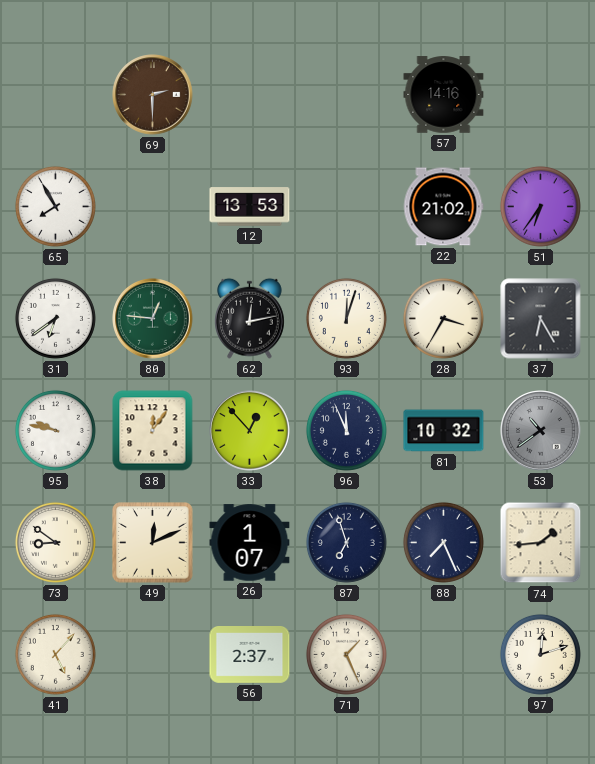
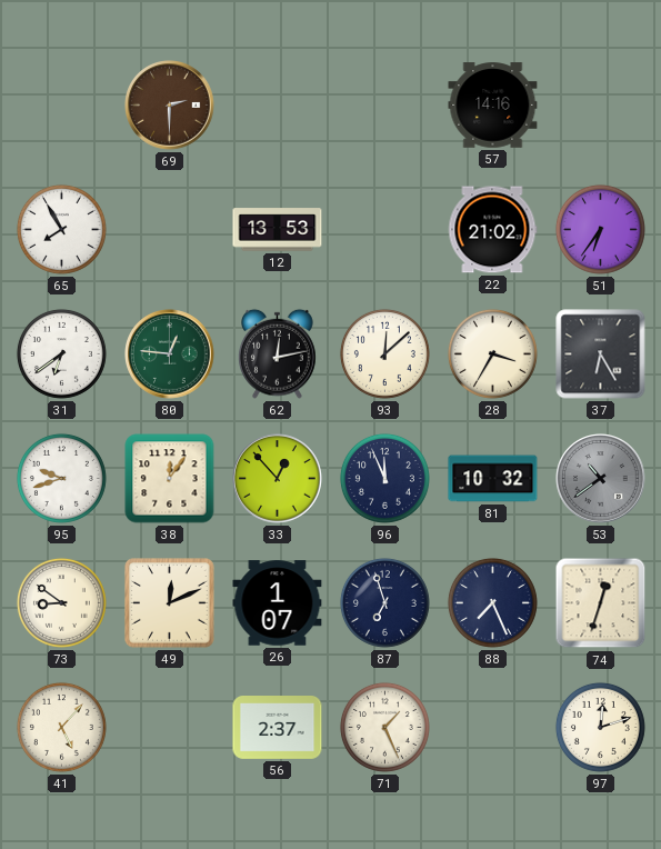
93: 12:03 -> 12:08
95: 9:47 -> 9:42
74: 1:44 -> 12:33
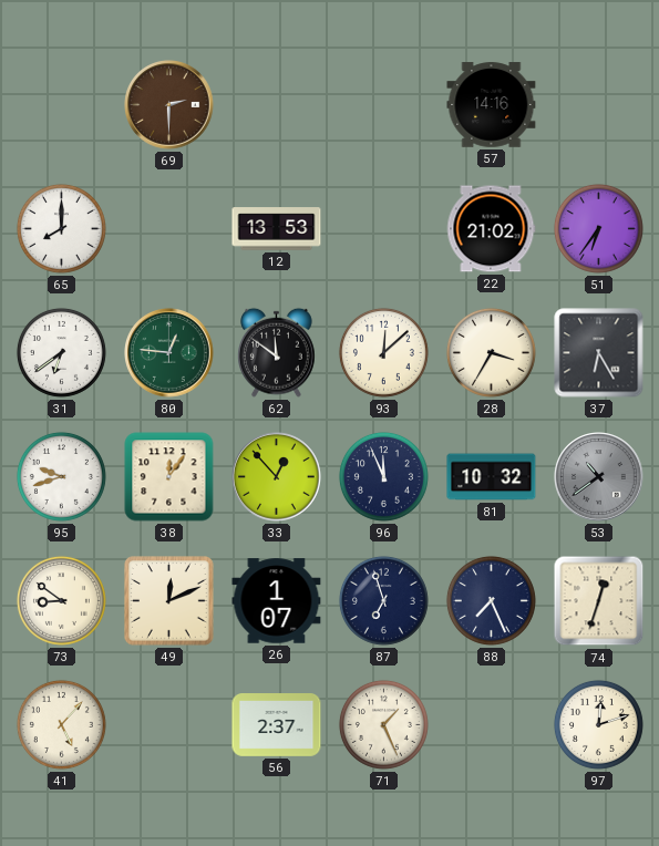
65: 7:55 -> 8:00
62: 12:13 -> 11:51
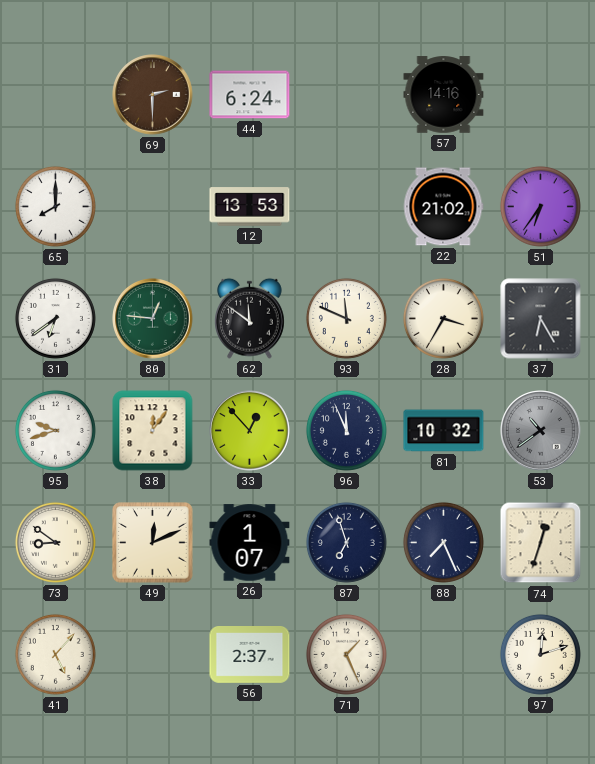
44: none -> 6:24
93: 12:08 -> 11:49
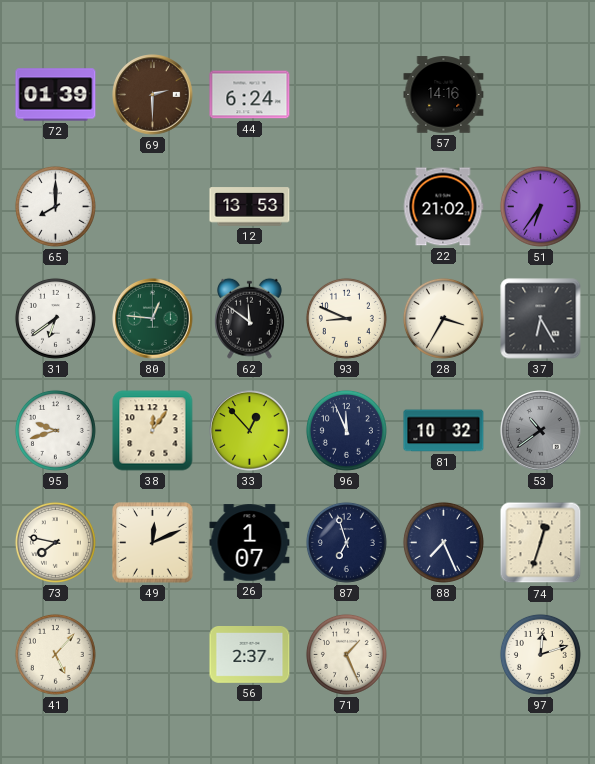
72: none -> 01:39
93: 11:49 -> 8:49
73: 8:51 -> 7:47
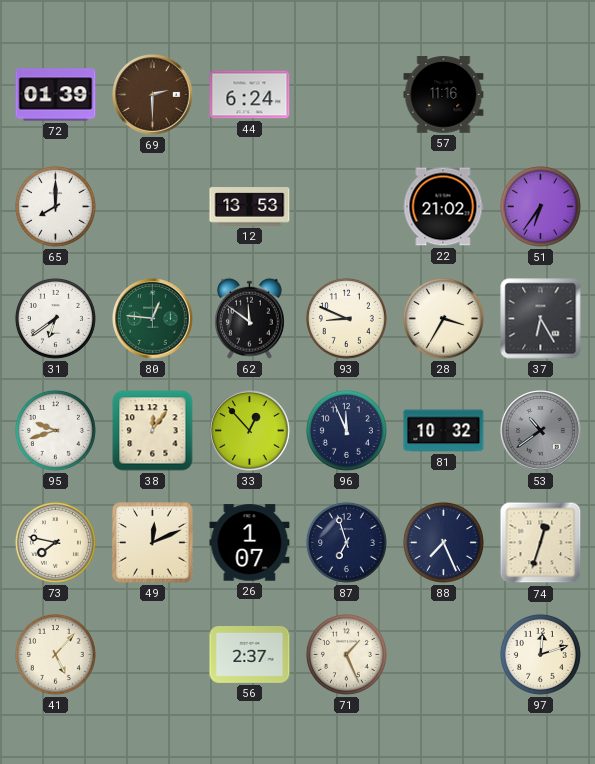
57: 14:16 -> 11:16
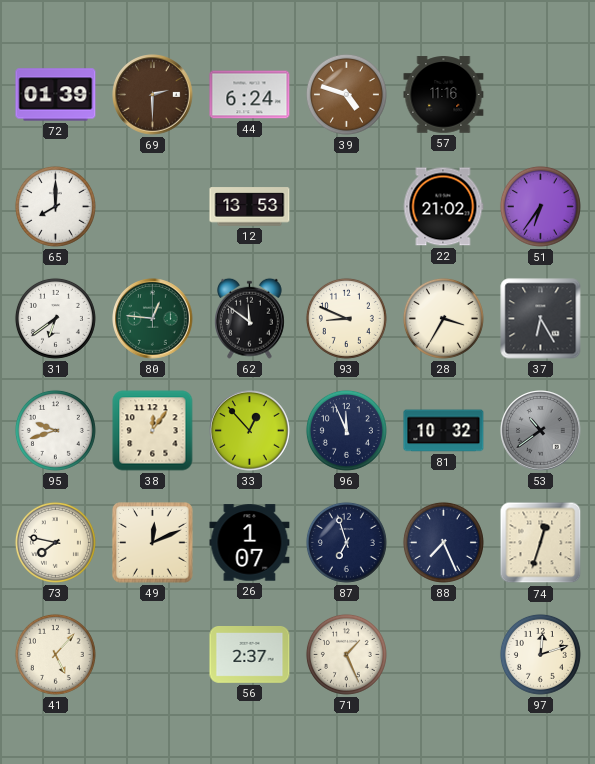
39: none -> 4:48
